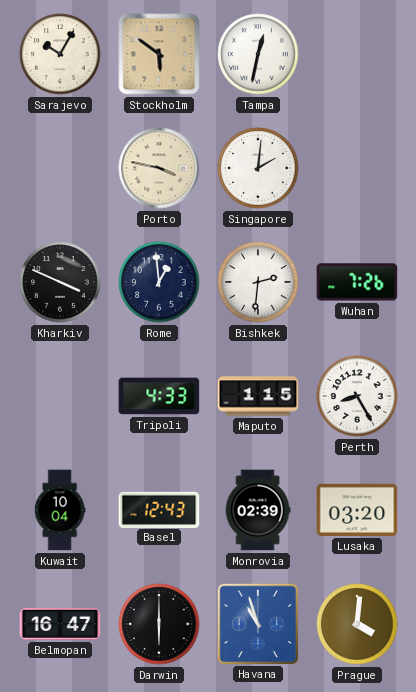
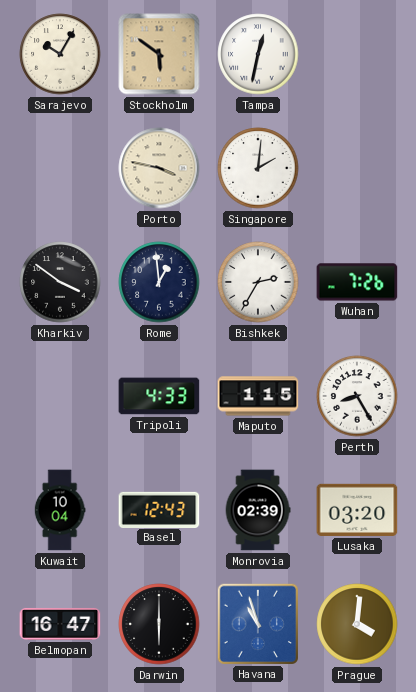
Kharkiv: 3:49 -> 3:51
Bishkek: 2:31 -> 2:35
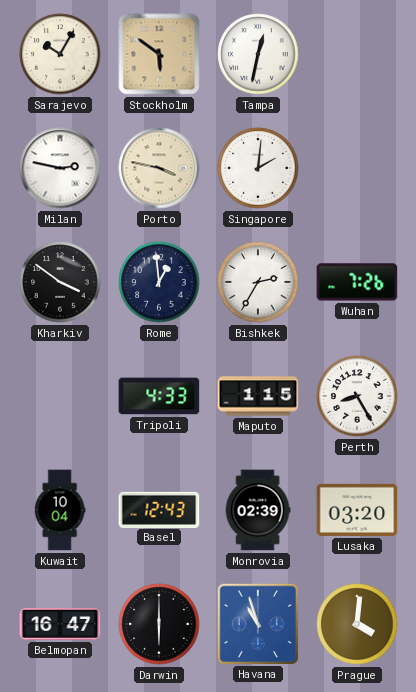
Milan: none -> 2:47
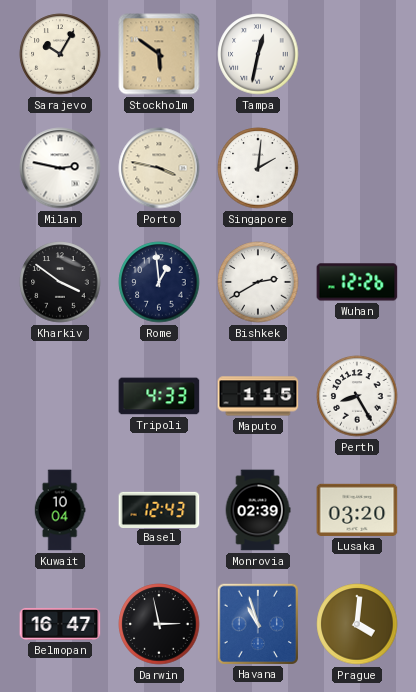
Bishkek: 2:35 -> 2:40
Wuhan: 7:26 -> 12:26
Darwin: 6:00 -> 2:58
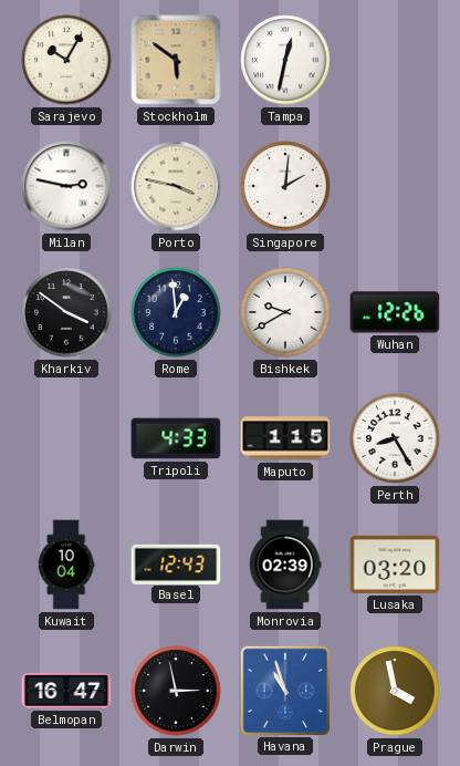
Bishkek: 2:40 -> 9:40
Prague: 4:01 -> 3:58
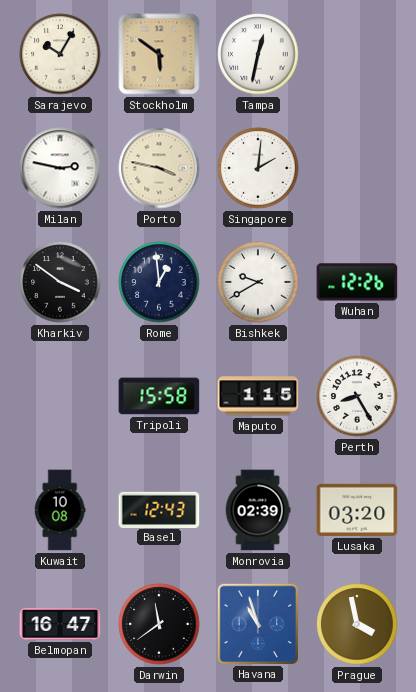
Tripoli: 4:33 -> 15:58
Kuwait: 10:04 -> 10:08
Darwin: 2:58 -> 11:39
